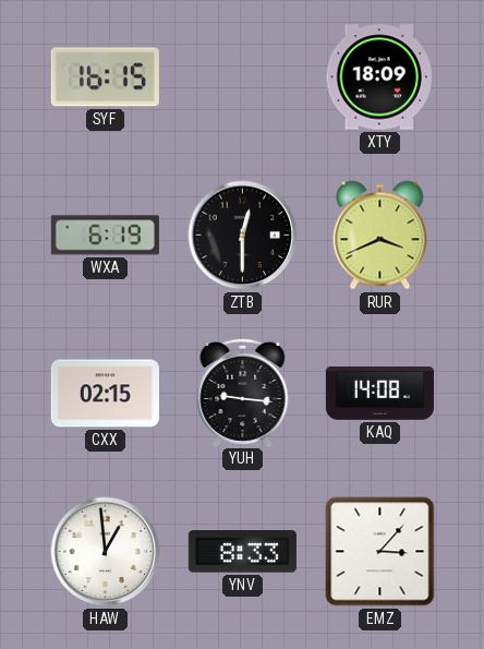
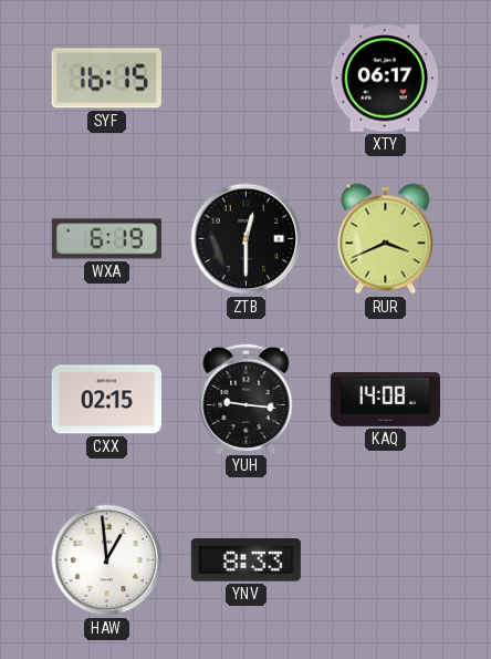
XTY: 18:09 -> 06:17
EMZ: 3:07 -> none
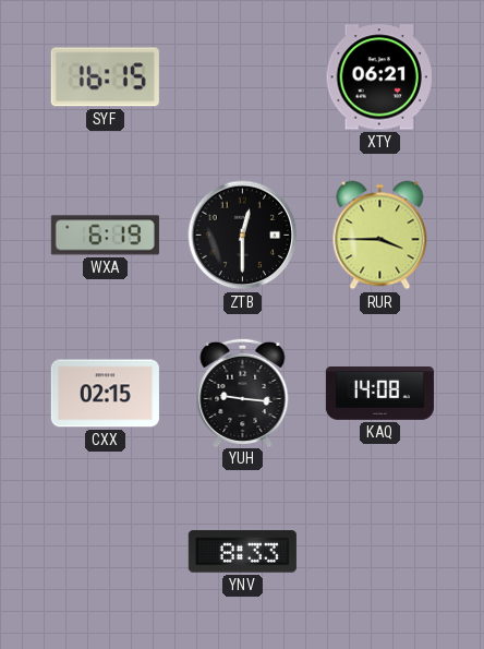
XTY: 06:17 -> 06:21
RUR: 3:41 -> 3:45
HAW: 12:59 -> none
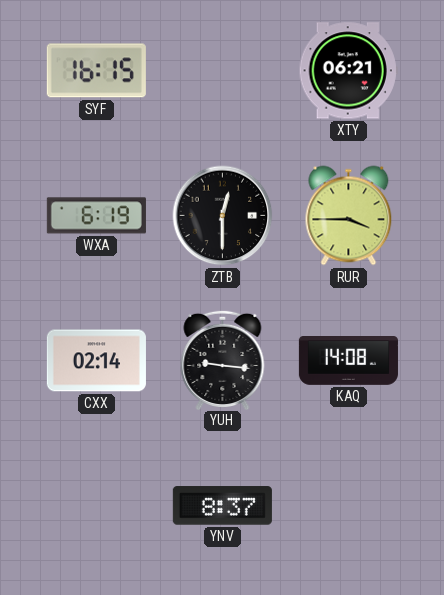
CXX: 02:15 -> 02:14
YNV: 8:33 -> 8:37
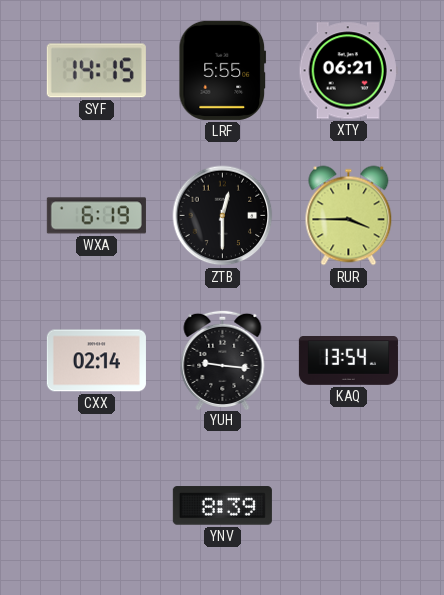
SYF: 16:15 -> 14:15
LRF: none -> 5:55
KAQ: 14:08 -> 13:54
YNV: 8:37 -> 8:39
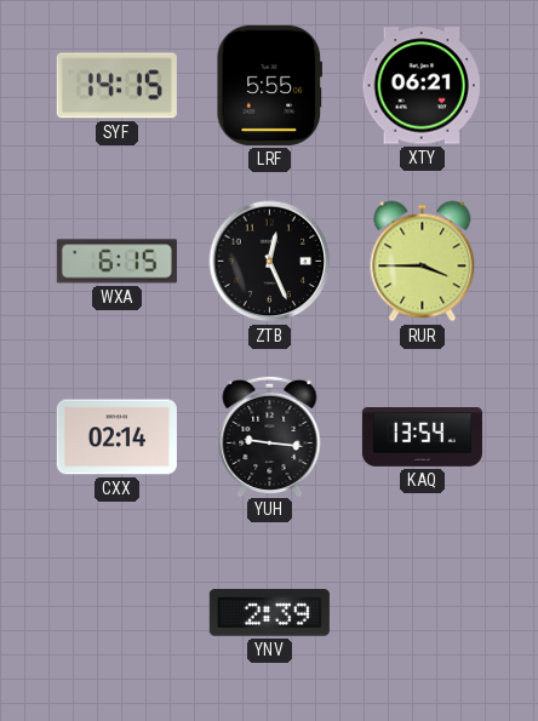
WXA: 6:19 -> 6:15
ZTB: 12:30 -> 12:26
YNV: 8:39 -> 2:39
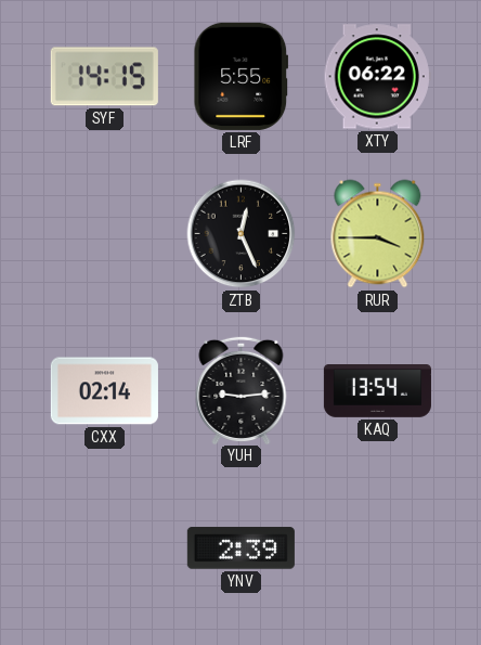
XTY: 06:21 -> 06:22
WXA: 6:15 -> none
YUH: 9:16 -> 9:14
